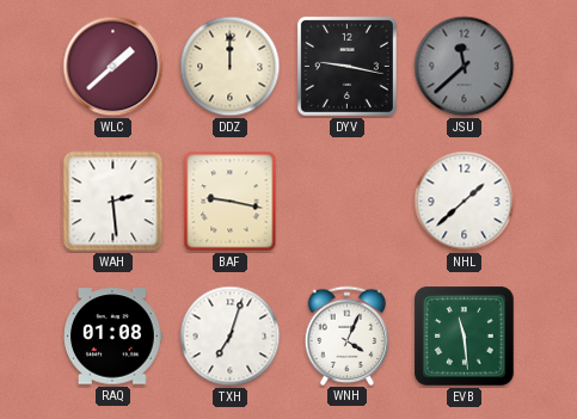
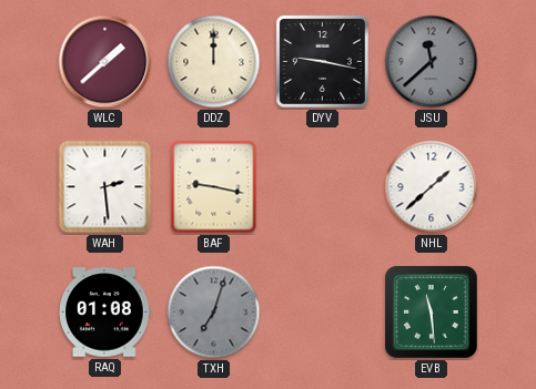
TXH dial: white -> grey
WNH: 4:04 -> none
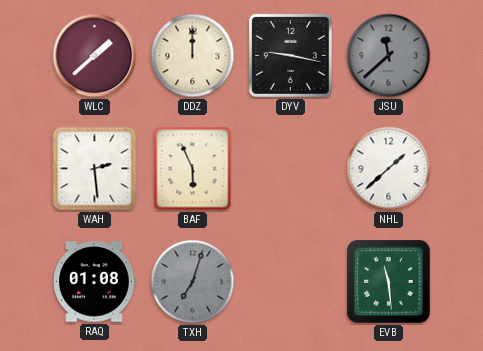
BAF: 9:17 -> 5:56
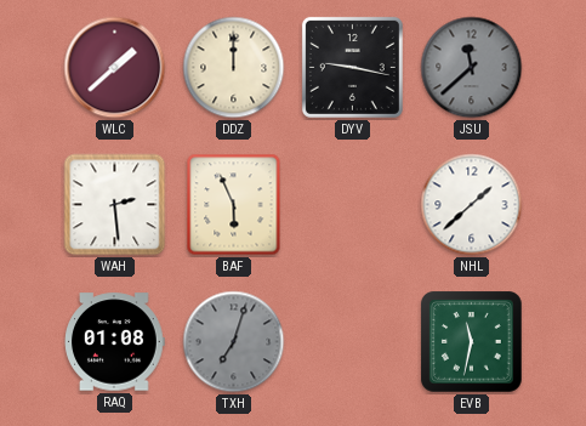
EVB: 11:29 -> 11:32
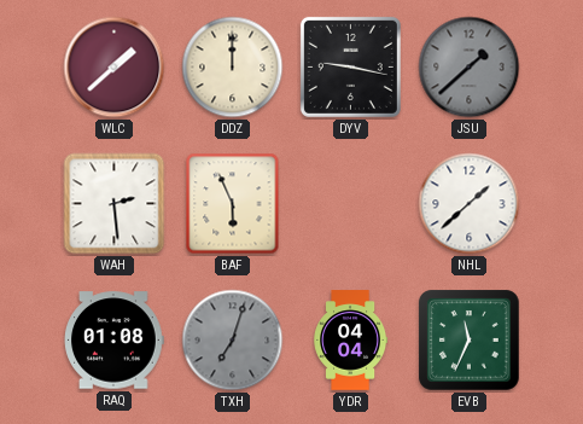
JSU: 11:38 -> 1:38
YDR: none -> 04:04
EVB: 11:32 -> 11:34
